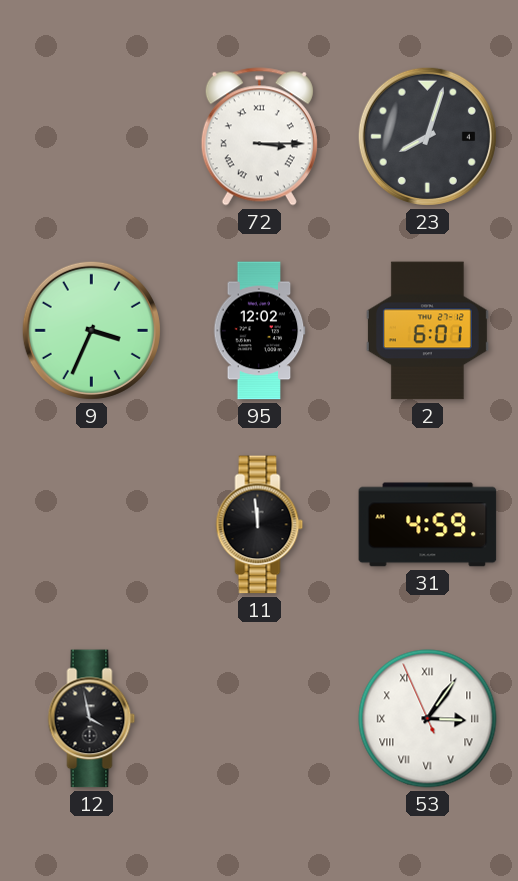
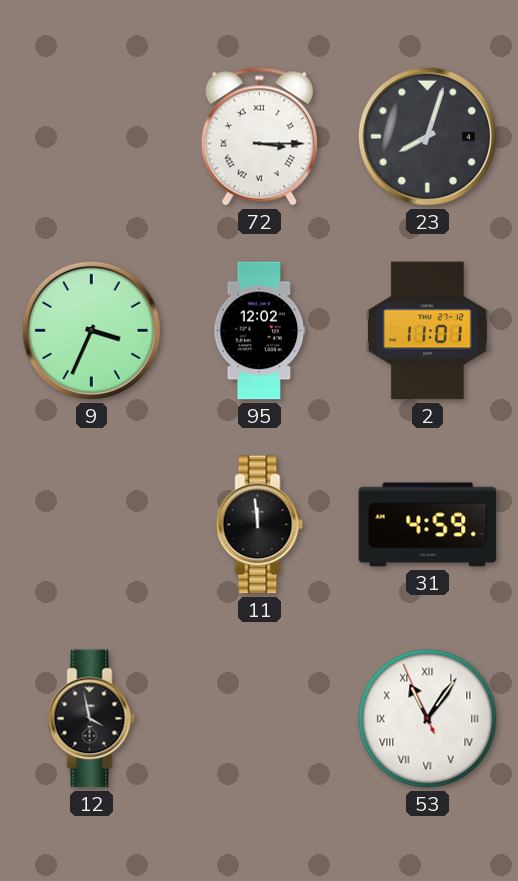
2: 6:01 -> 11:01
53: 3:05 -> 11:05
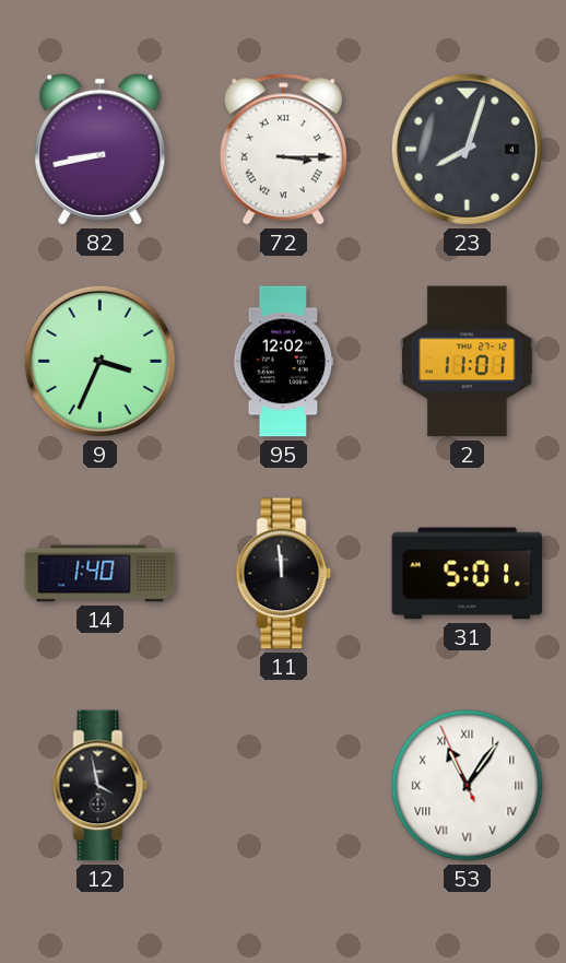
82: none -> 8:43
14: none -> 1:40
31: 4:59 -> 5:01
